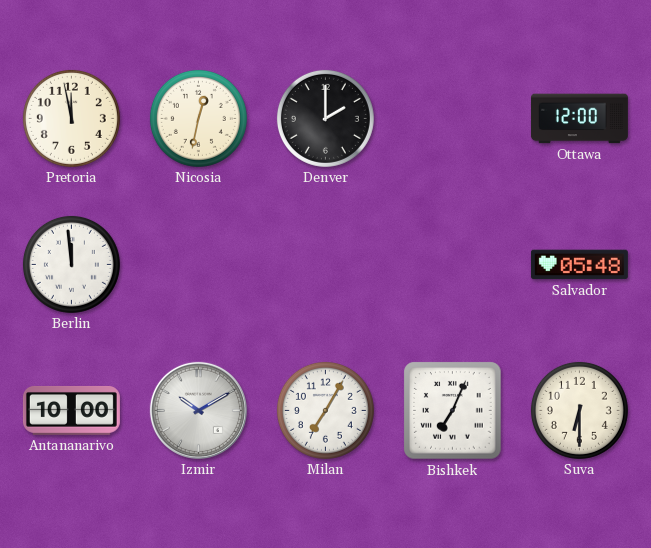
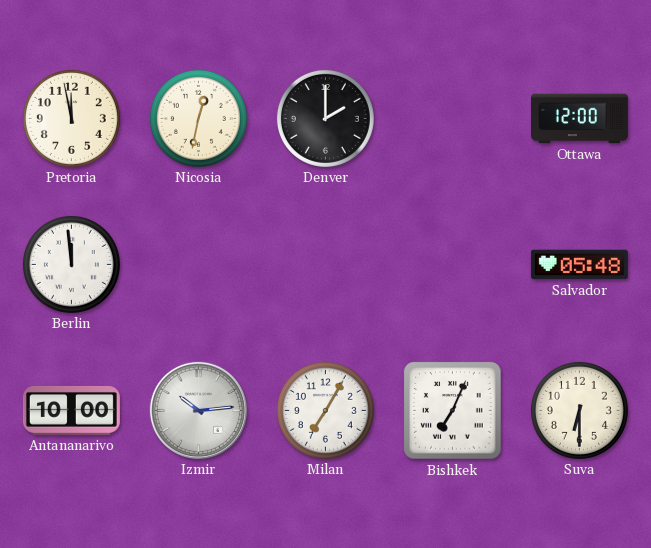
Izmir: 10:10 -> 10:14
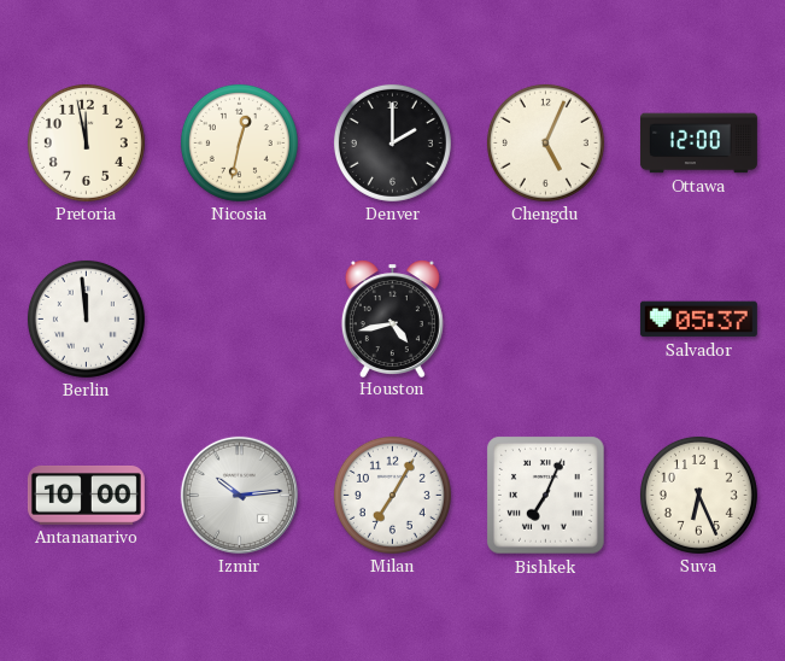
Chengdu: none -> 5:04
Houston: none -> 4:43
Salvador: 05:48 -> 05:37
Suva: 6:30 -> 6:26
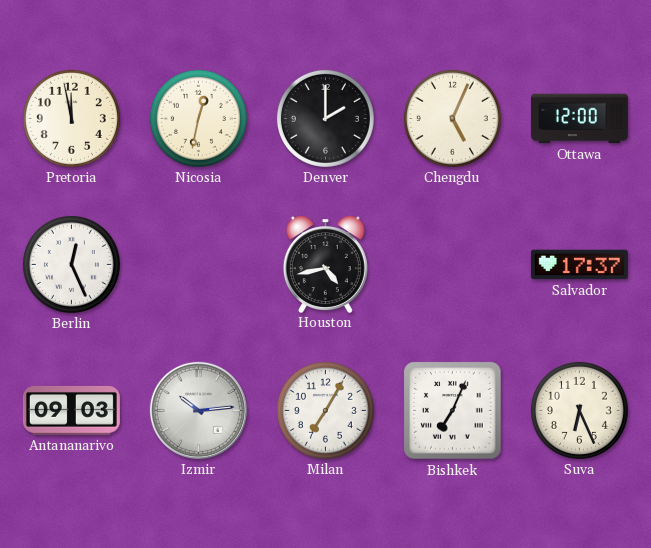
Berlin: 11:59 -> 12:26
Salvador: 05:37 -> 17:37
Antananarivo: 10:00 -> 09:03
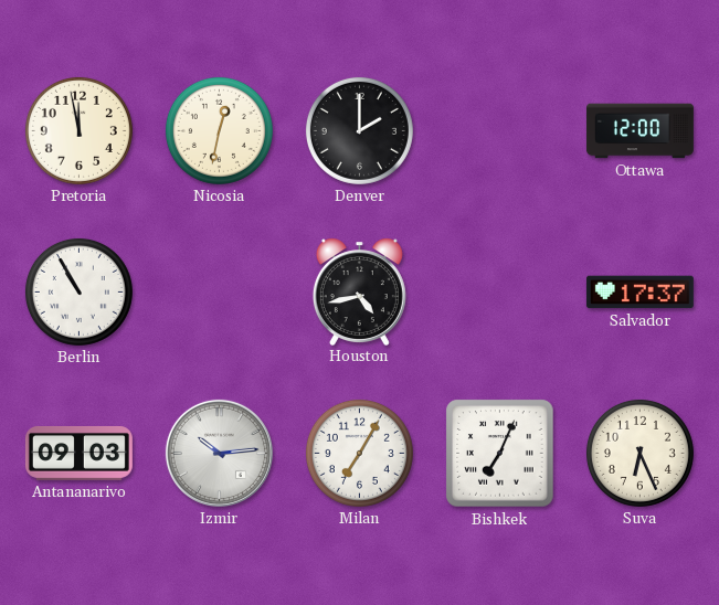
Chengdu: 5:04 -> none
Berlin: 12:26 -> 10:55
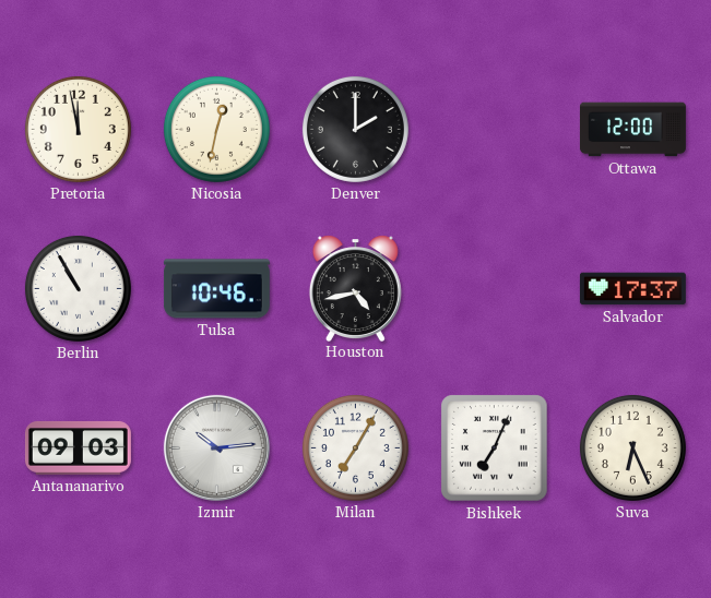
Tulsa: none -> 10:46
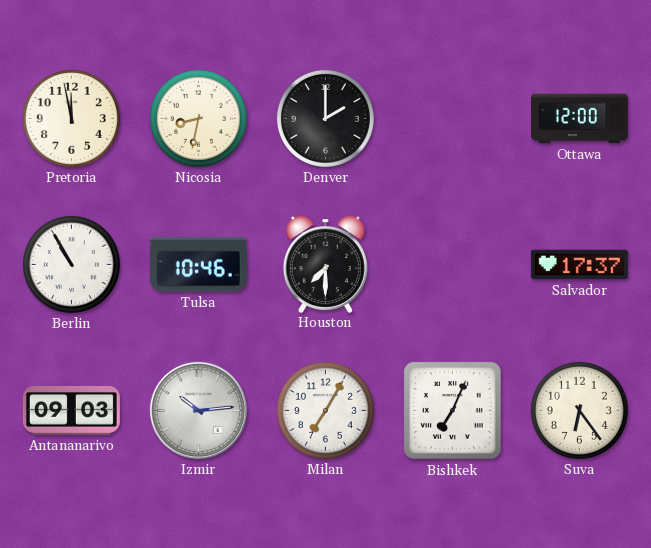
Nicosia: 12:32 -> 8:32
Houston: 4:43 -> 7:30
Suva: 6:26 -> 6:24
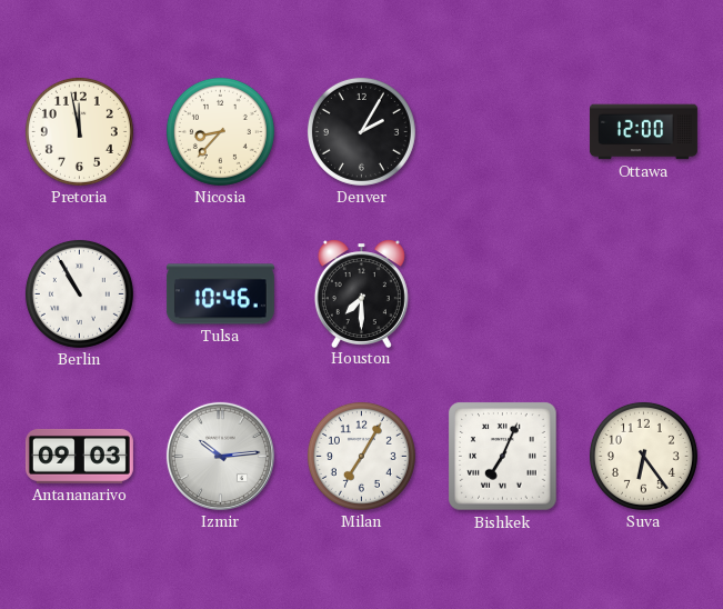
Nicosia: 8:32 -> 8:37
Denver: 2:00 -> 2:05
Salvador: 17:37 -> none
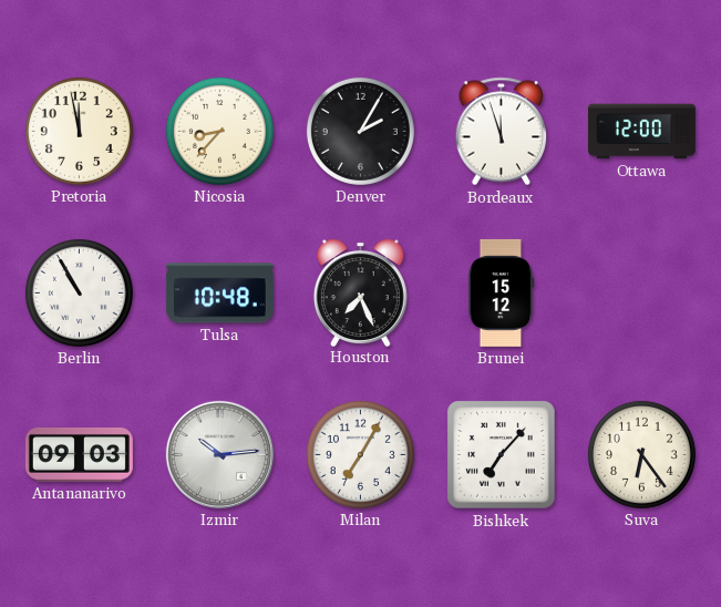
Bordeaux: none -> 11:57
Tulsa: 10:46 -> 10:48
Houston: 7:30 -> 7:26
Brunei: none -> 15:12
Bishkek: 7:04 -> 7:07
